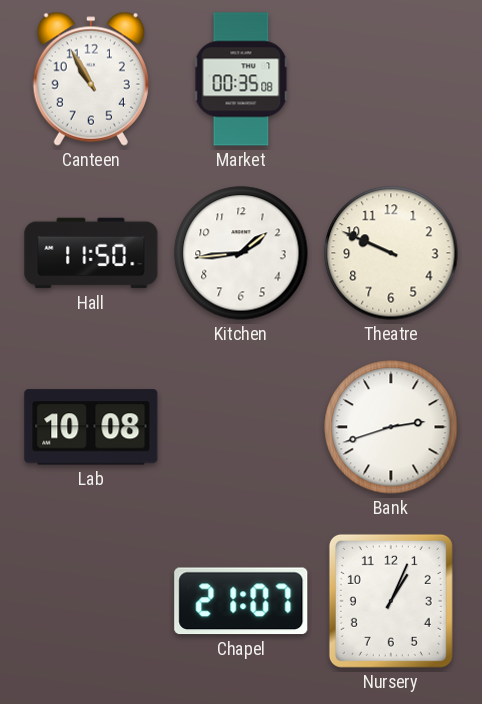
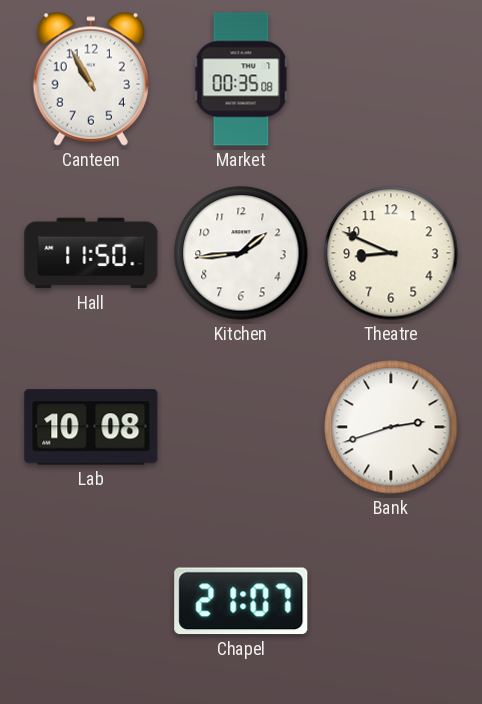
Theatre: 9:49 -> 8:49
Nursery: 1:04 -> none
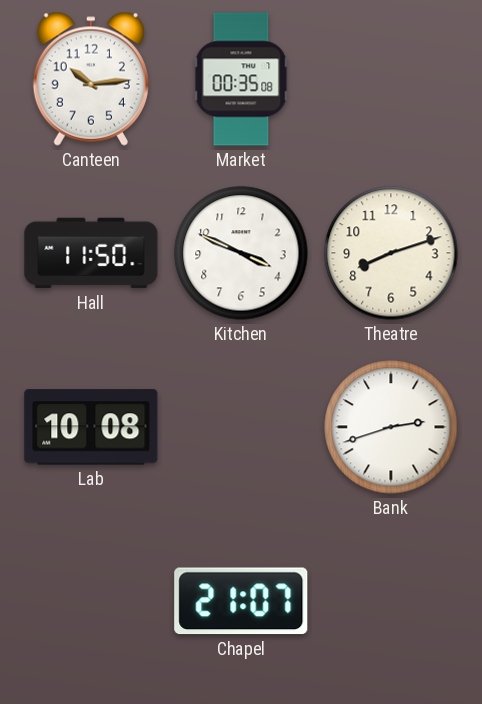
Canteen: 10:55 -> 10:14
Kitchen: 1:44 -> 3:49
Theatre: 8:49 -> 8:12
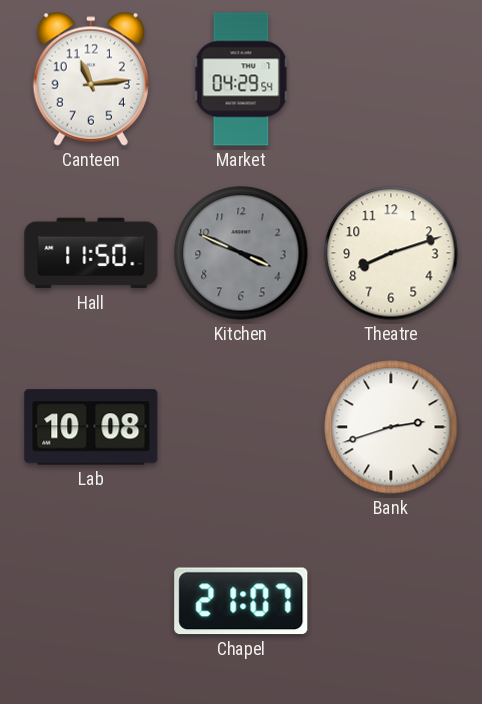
Canteen: 10:14 -> 11:14
Market: 00:35 -> 04:29
Kitchen dial: white -> grey
